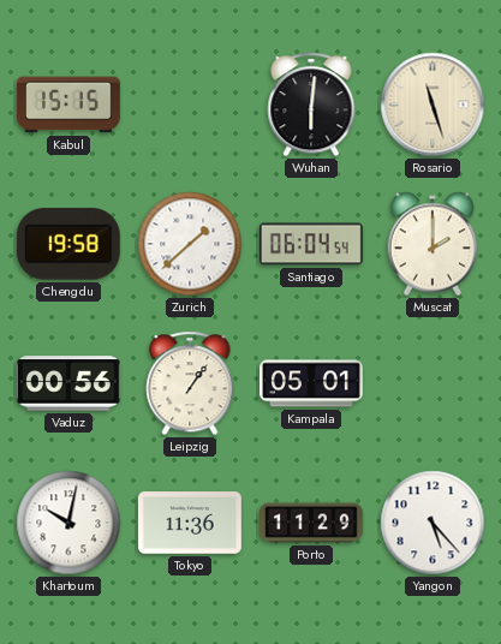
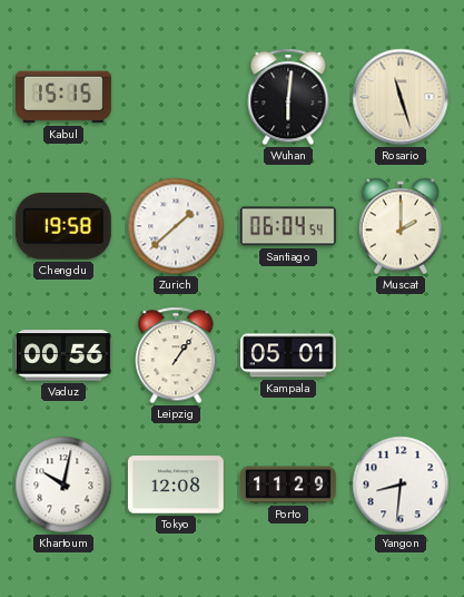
Tokyo: 11:36 -> 12:08
Yangon: 5:23 -> 8:31
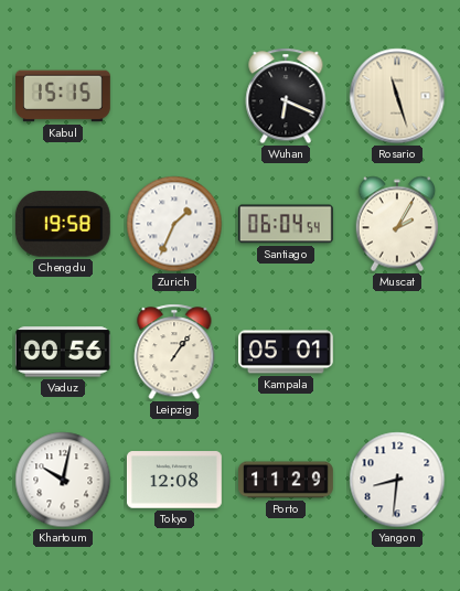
Wuhan: 6:01 -> 6:19
Zurich: 1:38 -> 1:34
Muscat: 2:00 -> 2:05
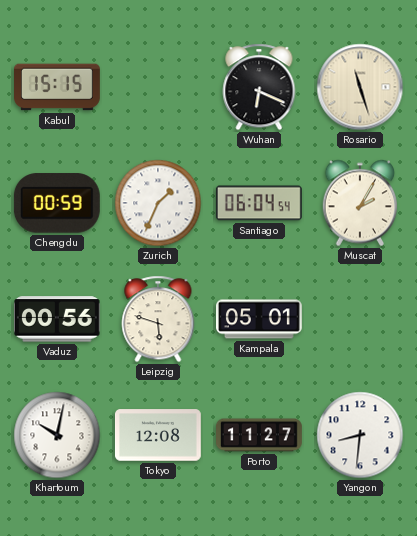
Chengdu: 19:58 -> 00:59
Leipzig: 1:06 -> 5:48
Porto: 11:29 -> 11:27
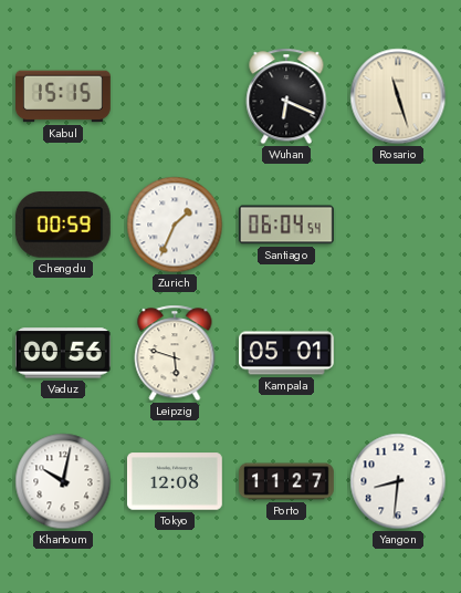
Muscat: 2:05 -> none
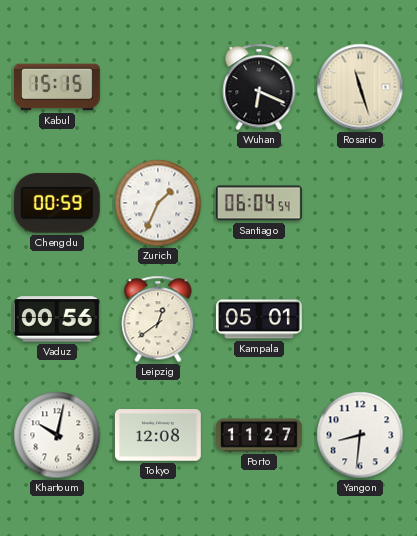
Leipzig: 5:48 -> 12:39
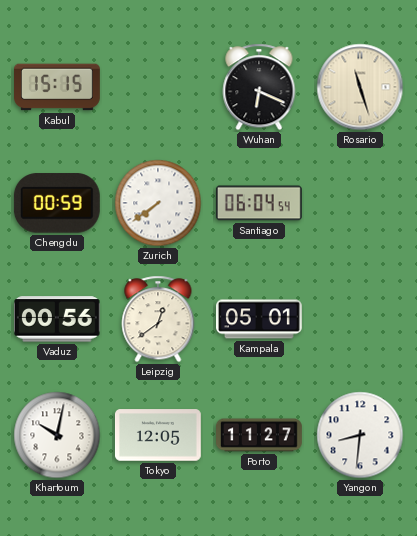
Zurich: 1:34 -> 7:39
Tokyo: 12:08 -> 12:05
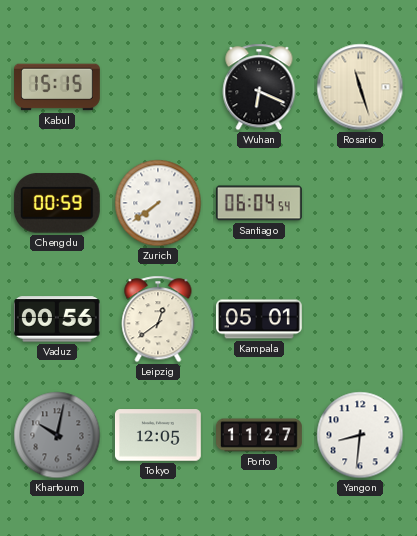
Khartoum dial: white -> grey
